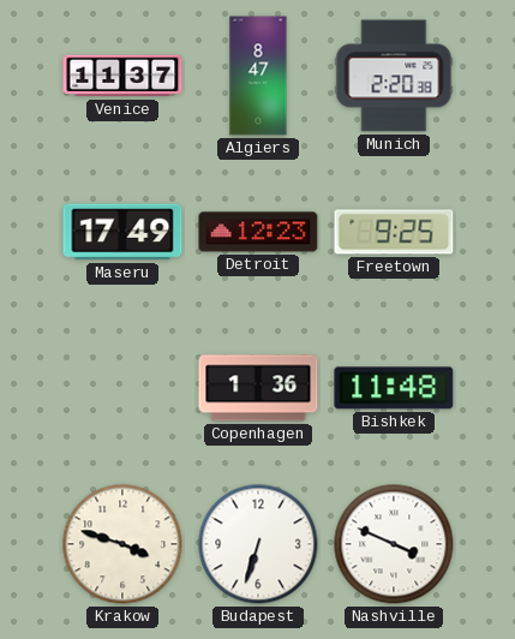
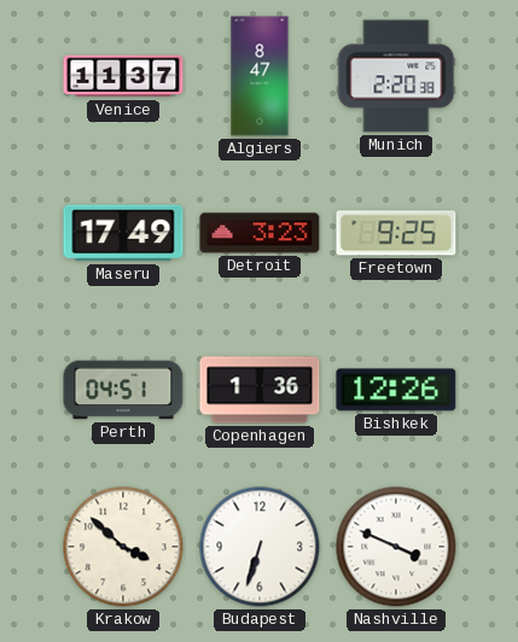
Detroit: 12:23 -> 3:23
Perth: none -> 04:51
Bishkek: 11:48 -> 12:26
Krakow: 3:48 -> 3:52
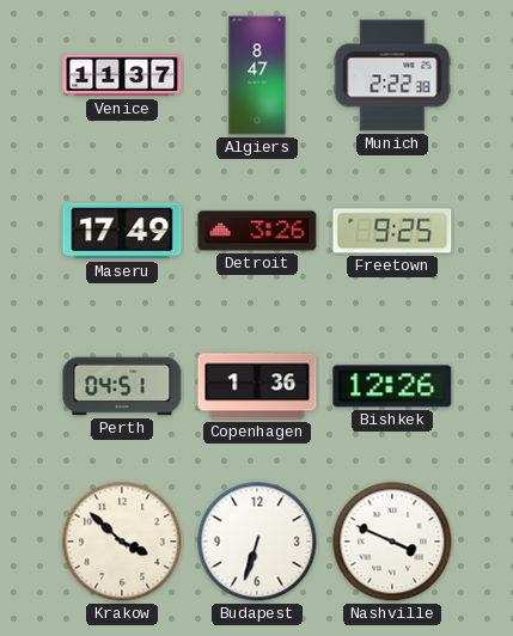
Munich: 2:20 -> 2:22
Detroit: 3:23 -> 3:26
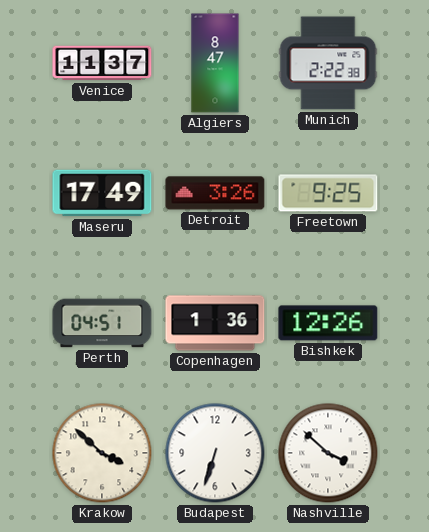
Nashville: 3:49 -> 3:52
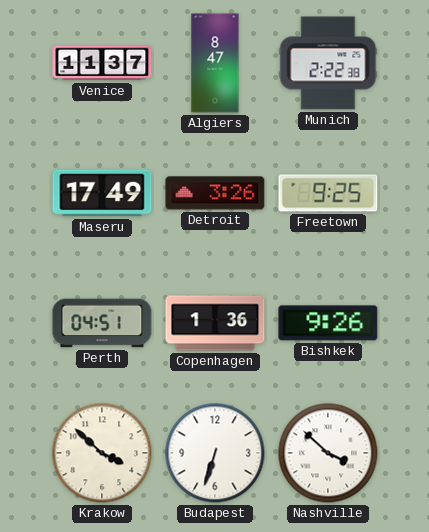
Bishkek: 12:26 -> 9:26
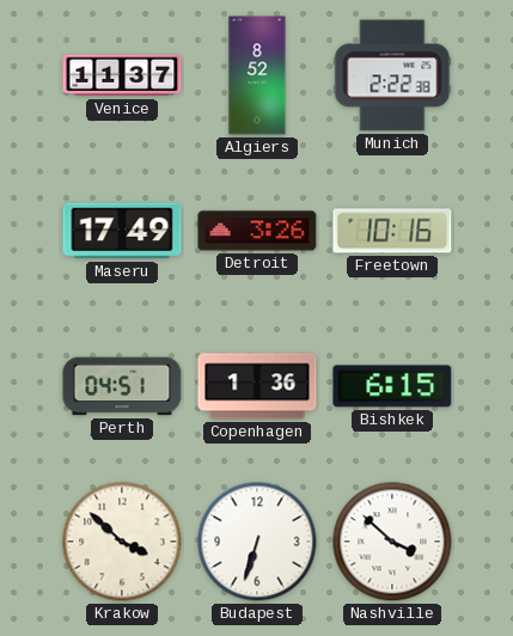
Algiers: 8:47 -> 8:52
Freetown: 9:25 -> 10:16
Bishkek: 9:26 -> 6:15
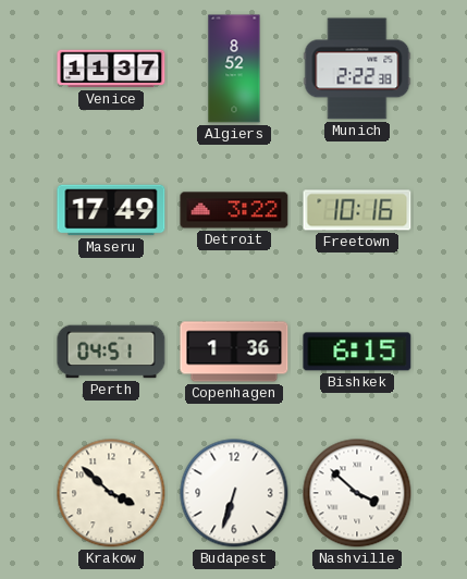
Detroit: 3:26 -> 3:22
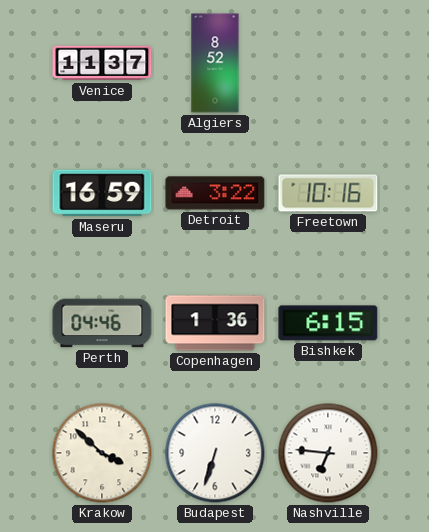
Munich: 2:22 -> none
Maseru: 17:49 -> 16:59
Perth: 04:51 -> 04:46
Nashville: 3:52 -> 6:46
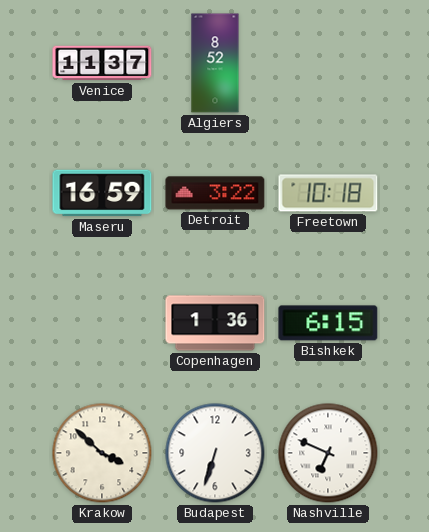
Freetown: 10:16 -> 10:18
Perth: 04:46 -> none
Nashville: 6:46 -> 6:49
